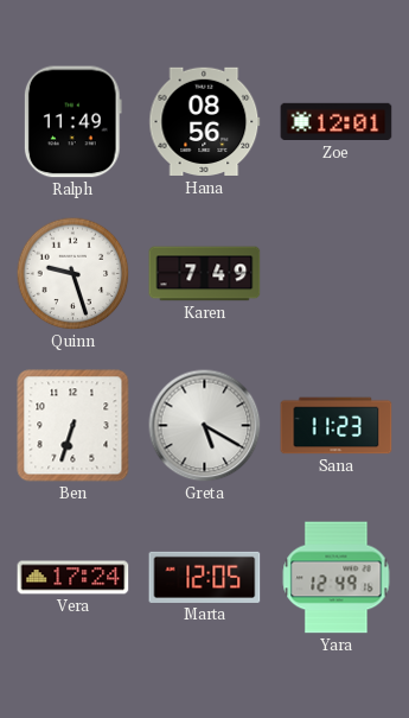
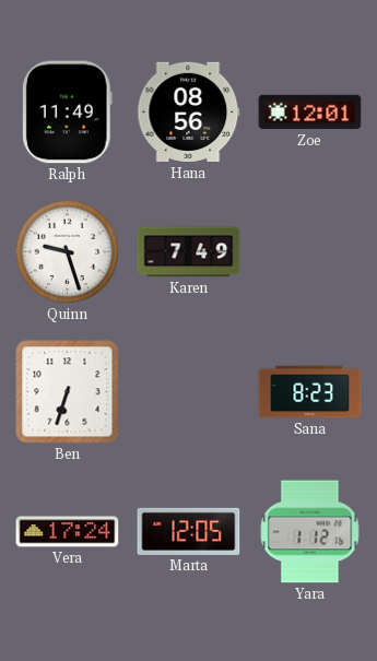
Greta: 5:20 -> none
Sana: 11:23 -> 8:23
Yara: 12:49 -> 1:12
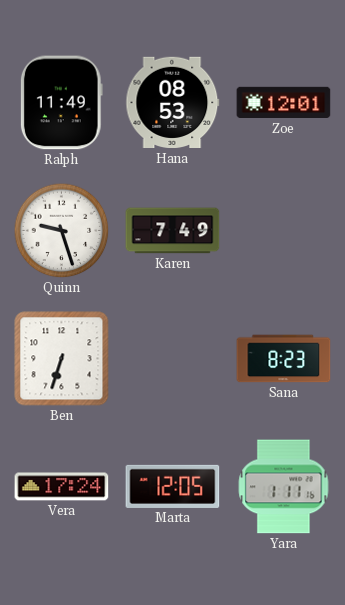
Hana: 08:56 -> 08:53
Yara: 1:12 -> 1:11
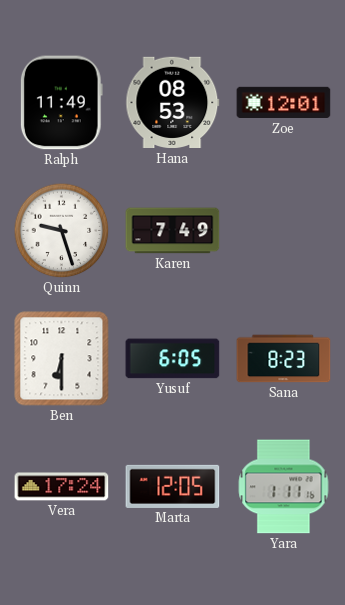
Ben: 6:33 -> 6:30
Yusuf: none -> 6:05
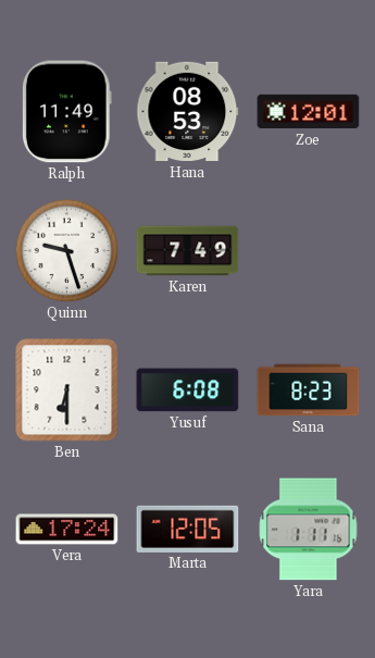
Yusuf: 6:05 -> 6:08
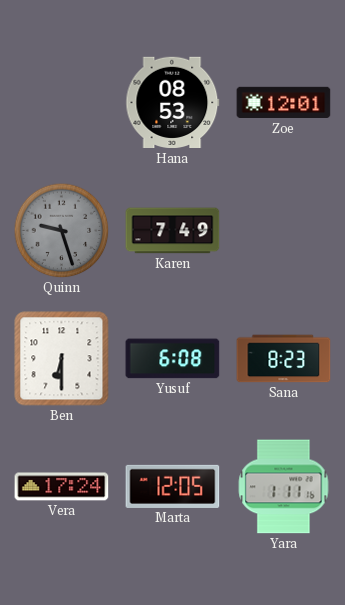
Ralph: 11:49 -> none
Quinn dial: white -> grey
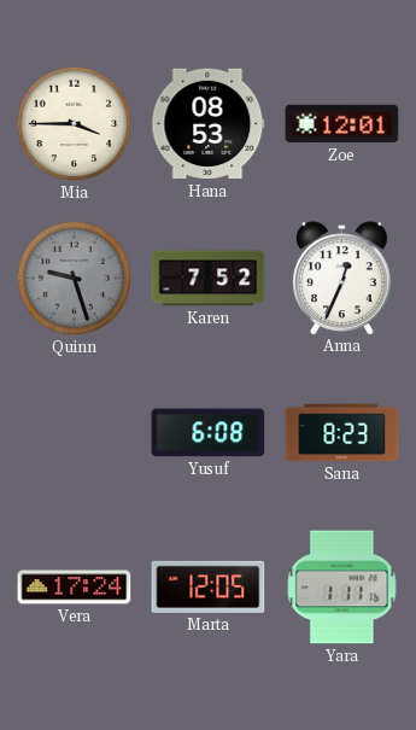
Mia: none -> 3:45
Karen: 7:49 -> 7:52
Anna: none -> 12:34
Ben: 6:30 -> none
